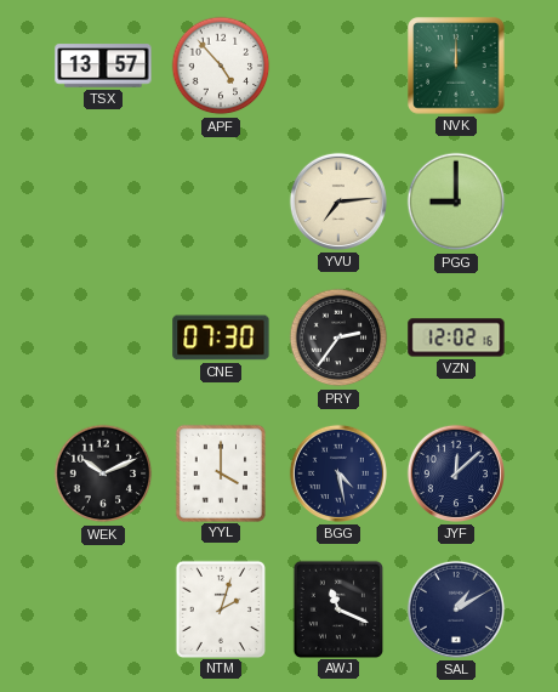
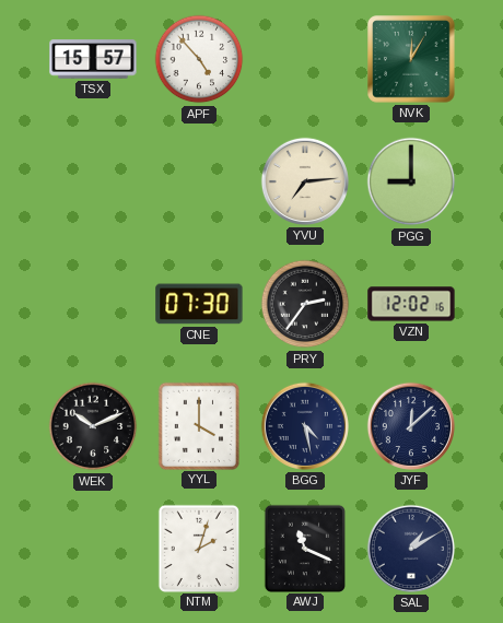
TSX: 13:57 -> 15:57
NVK: 12:00 -> 12:05
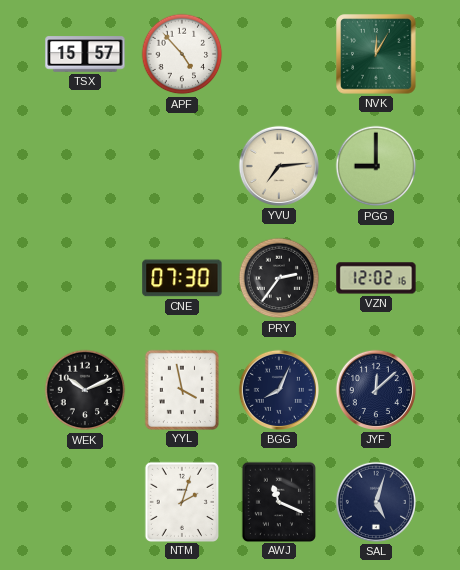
YYL: 4:00 -> 3:58
BGG: 4:28 -> 8:04
SAL: 1:10 -> 5:03
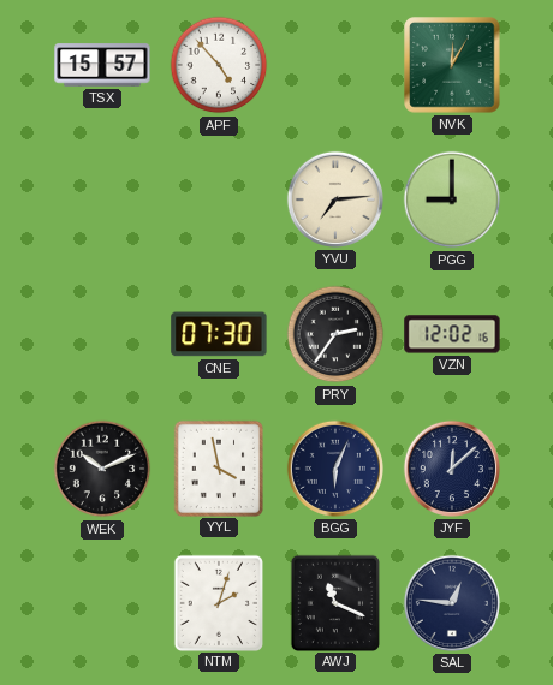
BGG: 8:04 -> 6:04
SAL: 5:03 -> 12:46
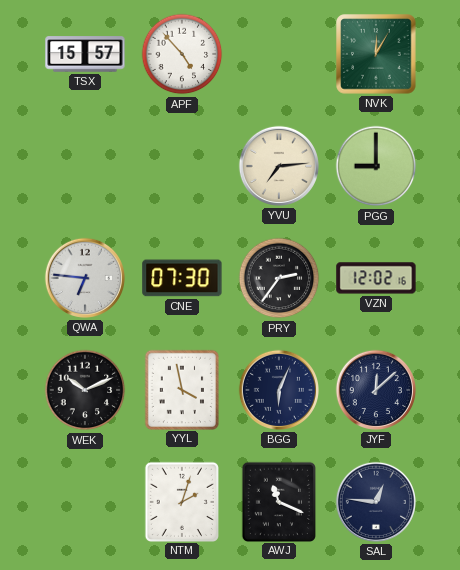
QWA: none -> 6:46
